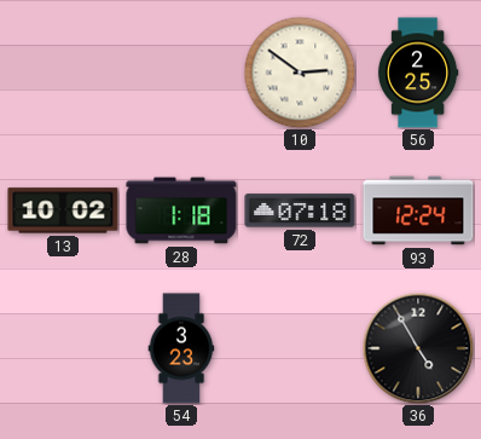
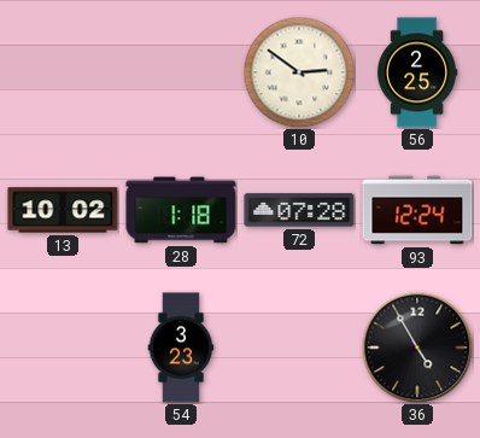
72: 07:18 -> 07:28
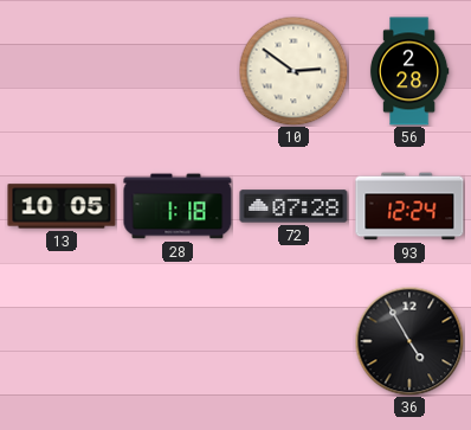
56: 2:25 -> 2:28
13: 10:02 -> 10:05
54: 3:23 -> none
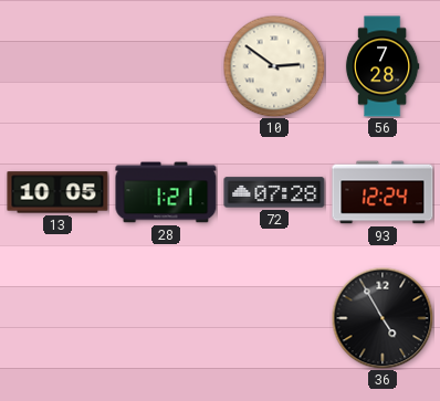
56: 2:28 -> 7:28
28: 1:18 -> 1:21
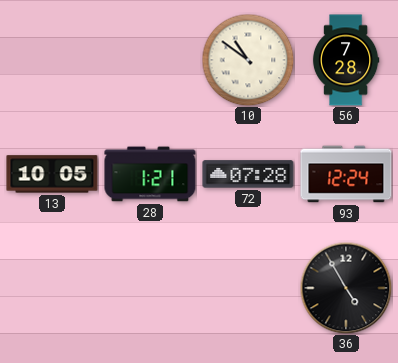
10: 2:51 -> 10:51
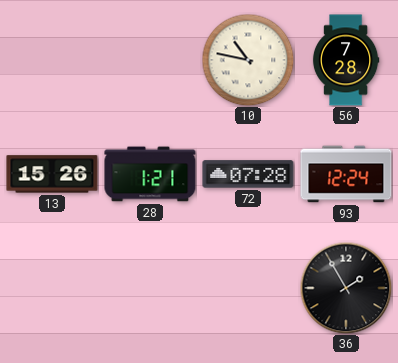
10: 10:51 -> 10:47
13: 10:05 -> 15:26
36: 4:55 -> 1:55
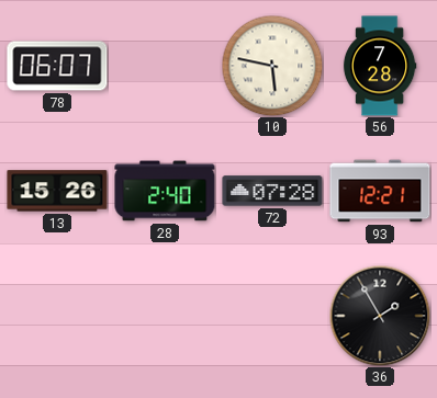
78: none -> 06:07
10: 10:47 -> 5:47
28: 1:21 -> 2:40
93: 12:24 -> 12:21
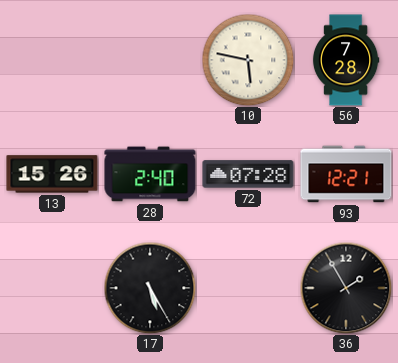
78: 06:07 -> none
17: none -> 5:25
